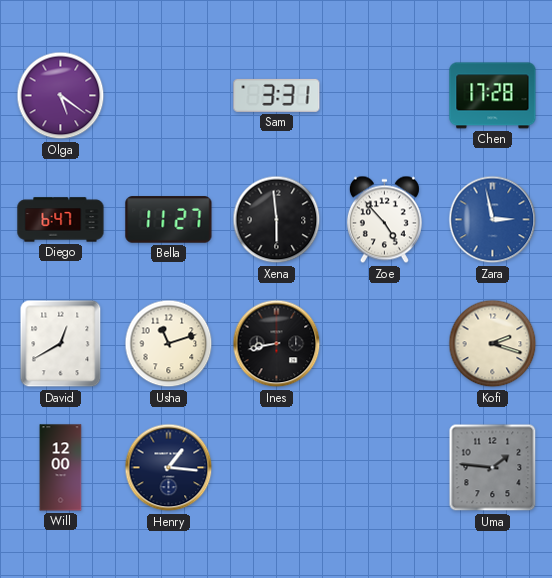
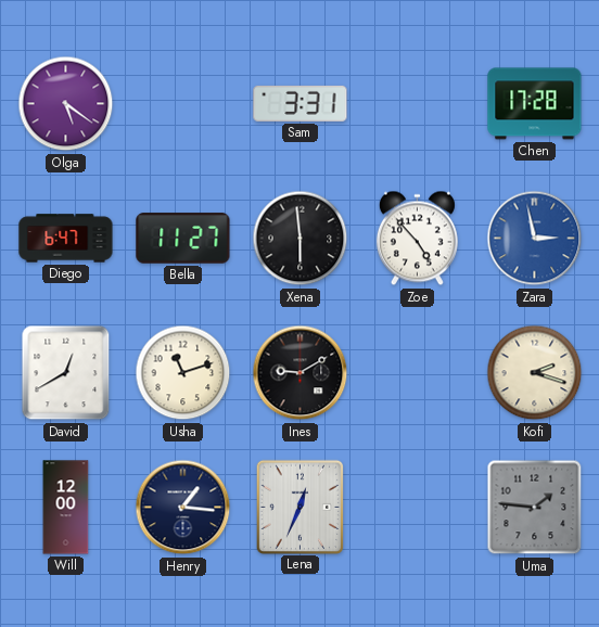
Ines: 8:43 -> 9:10
Lena: none -> 12:34
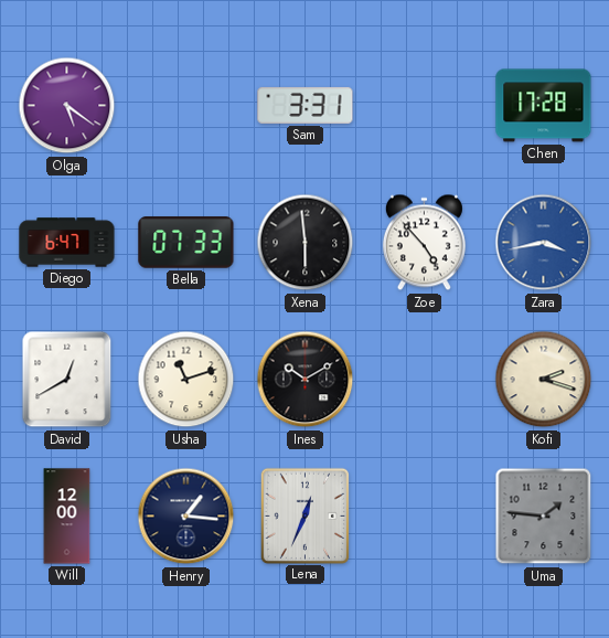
Bella: 11:27 -> 07:33
Zara: 2:58 -> 3:43
Ines: 9:10 -> 10:10
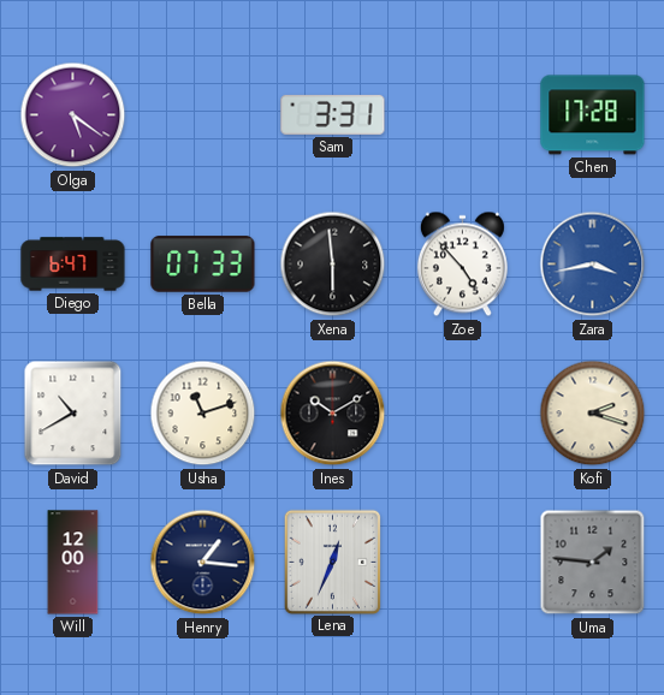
David: 12:40 -> 10:40
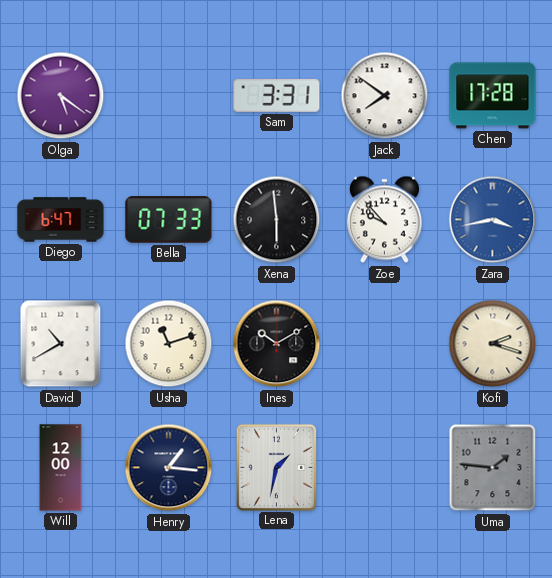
Jack: none -> 7:51
Zoe: 4:53 -> 9:53
Lena: 12:34 -> 1:32
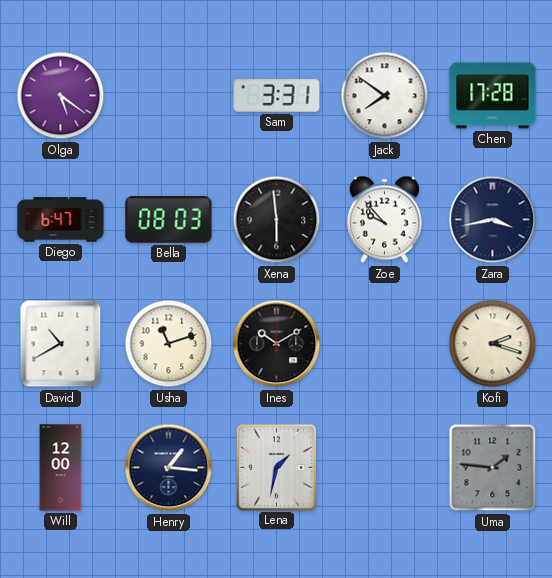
Bella: 07:33 -> 08:03
Zara dial: blue -> navy
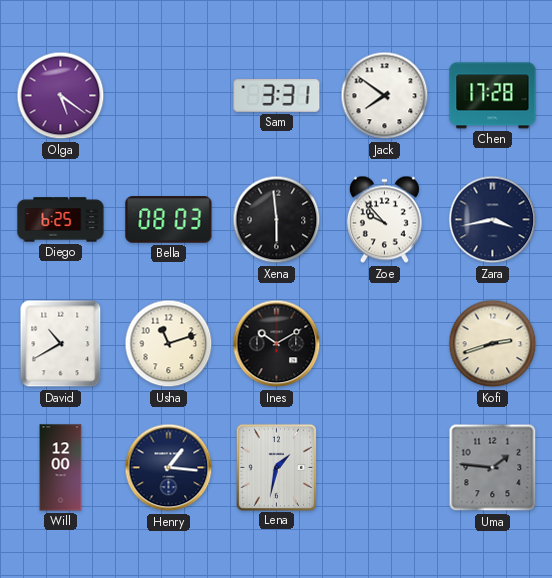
Diego: 6:47 -> 6:25
Kofi: 2:18 -> 2:42
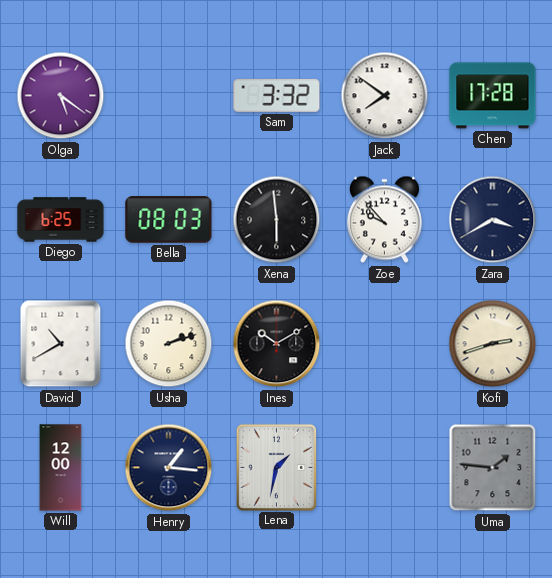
Sam: 3:31 -> 3:32
Zara: 3:43 -> 3:40
Usha: 11:12 -> 2:12
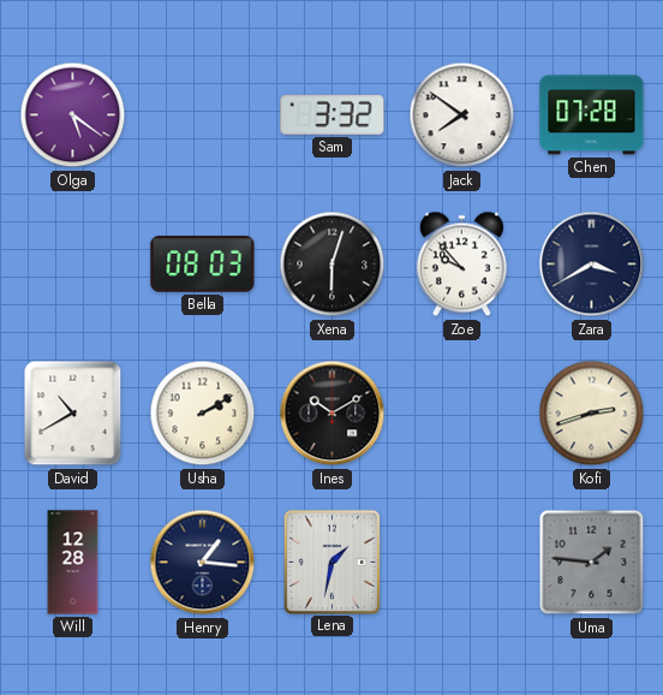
Chen: 17:28 -> 07:28
Diego: 6:25 -> none
Xena: 5:59 -> 6:03
Usha: 2:12 -> 2:10
Will: 12:00 -> 12:28
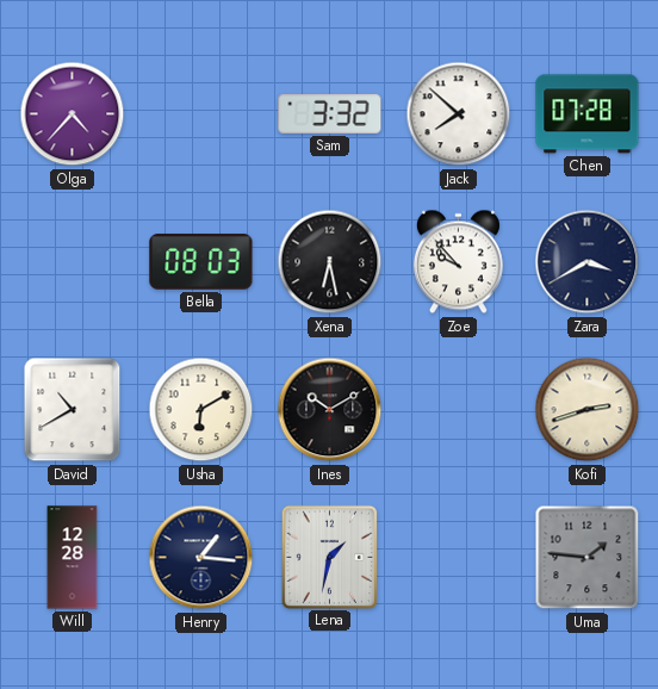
Olga: 5:21 -> 4:37
Jack: 7:51 -> 7:52
Xena: 6:03 -> 6:28
Usha: 2:10 -> 6:10
